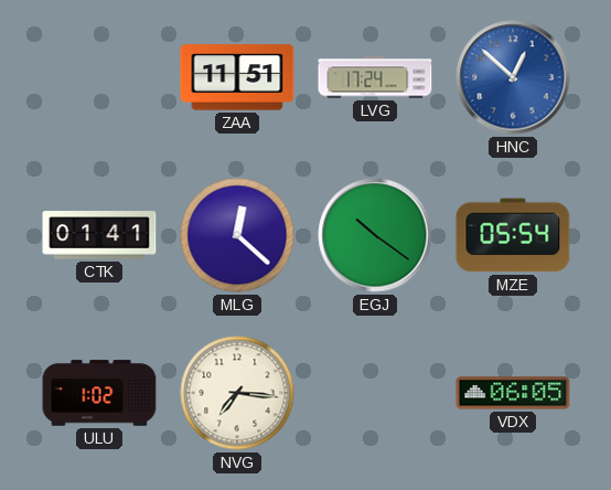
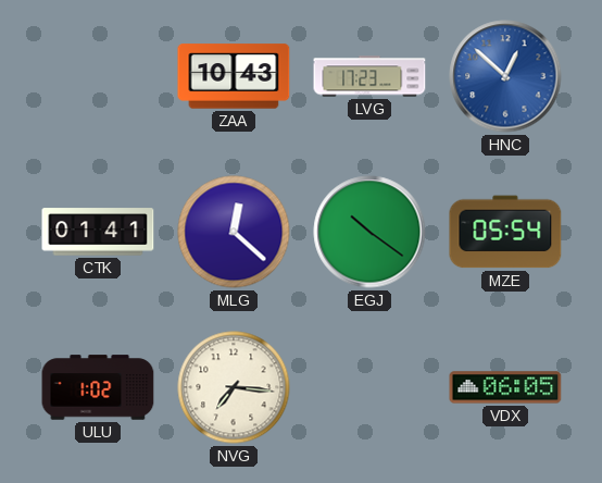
ZAA: 11:51 -> 10:43
LVG: 17:24 -> 17:23
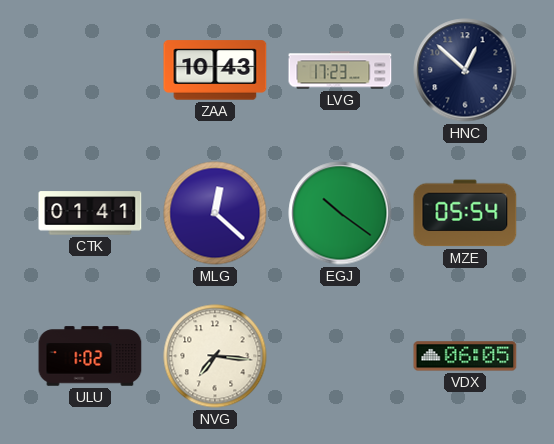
HNC dial: blue -> navy
